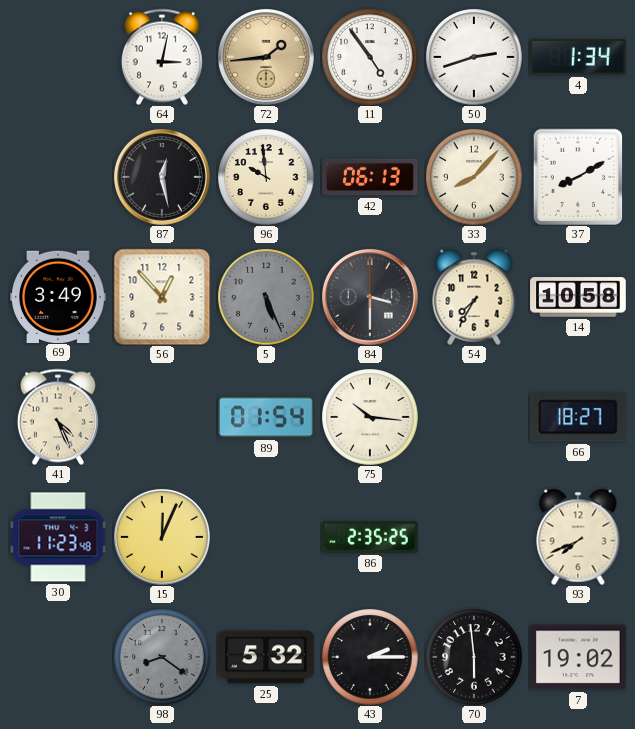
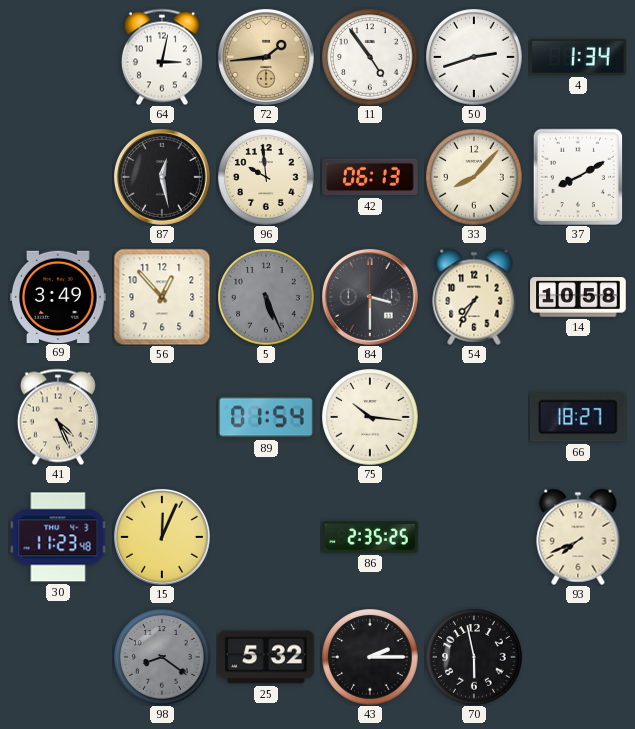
70: 5:59 -> 5:58
7: 19:02 -> none
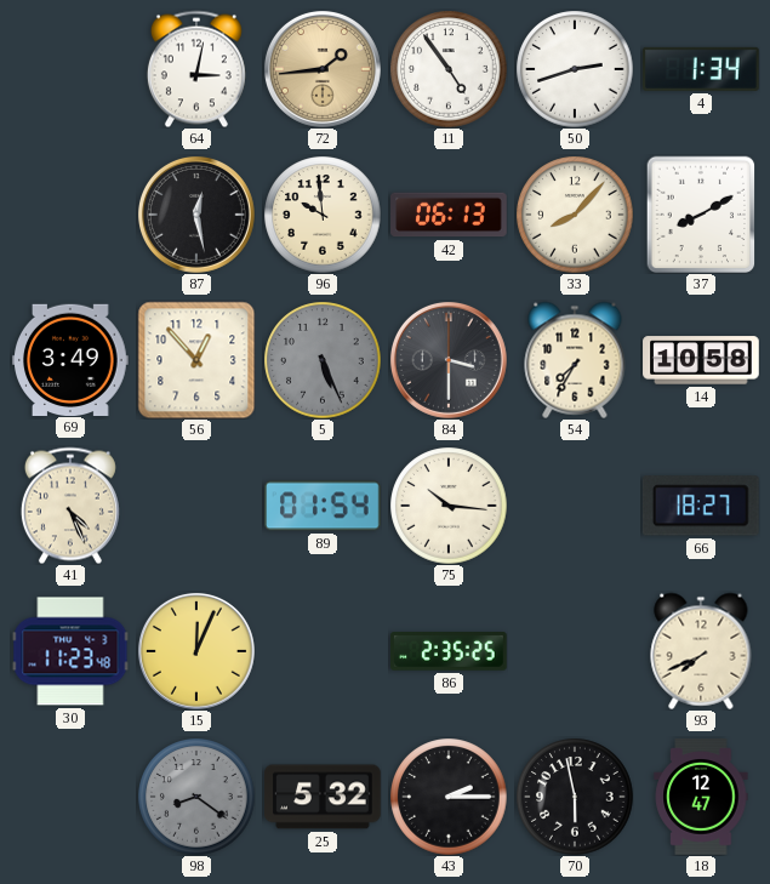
18: none -> 12:47
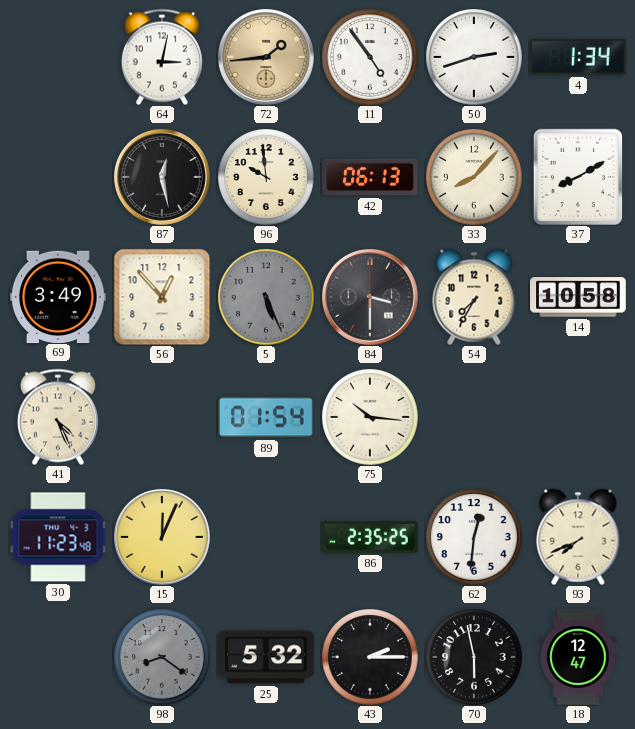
66: 18:27 -> none
62: none -> 12:31
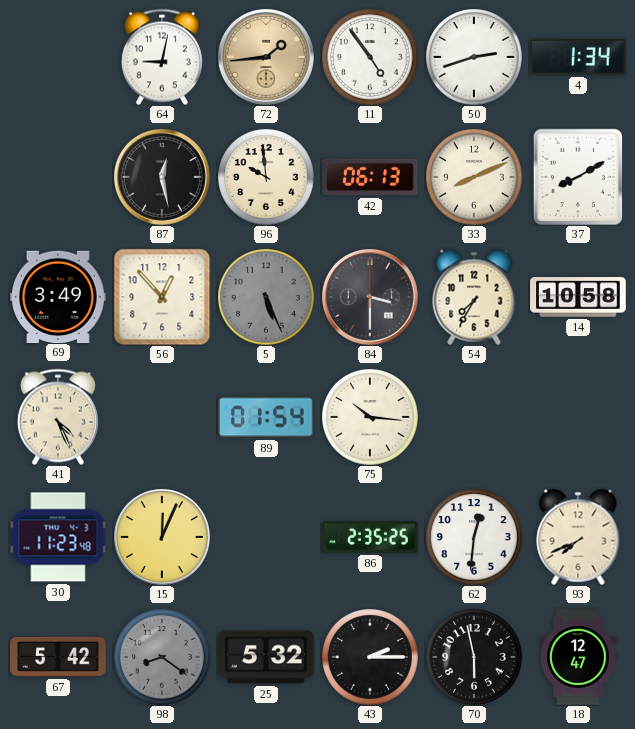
64: 3:02 -> 9:02
33: 8:07 -> 8:11
67: none -> 5:42
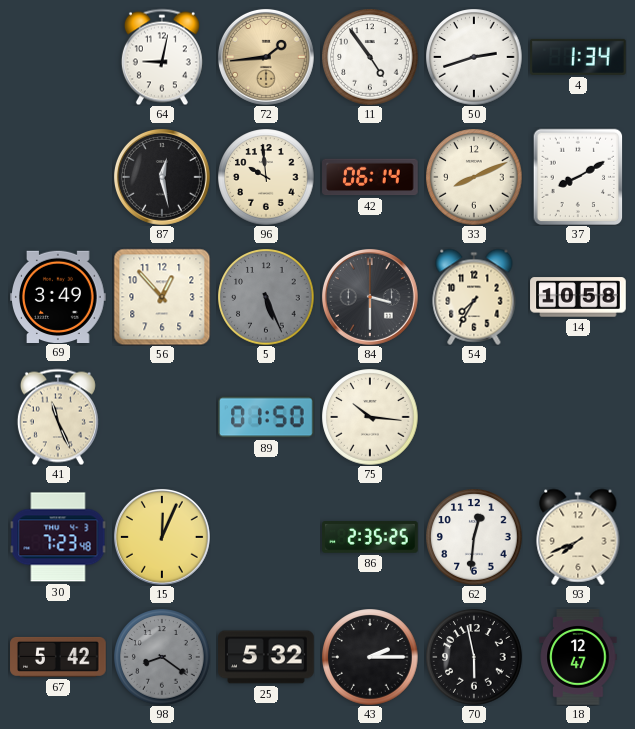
42: 06:13 -> 06:14
41: 4:26 -> 11:26
89: 01:54 -> 01:50
30: 11:23 -> 7:23
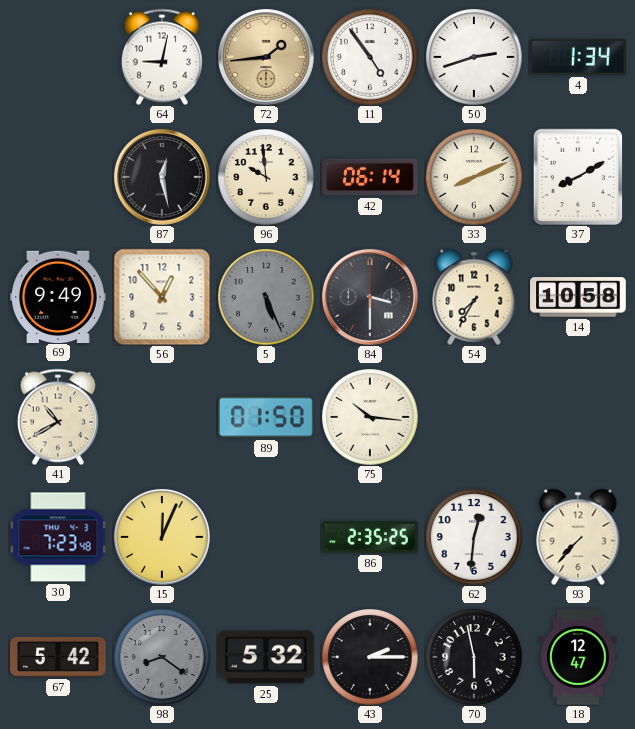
69: 3:49 -> 9:49
41: 11:26 -> 10:40
93: 7:41 -> 7:37
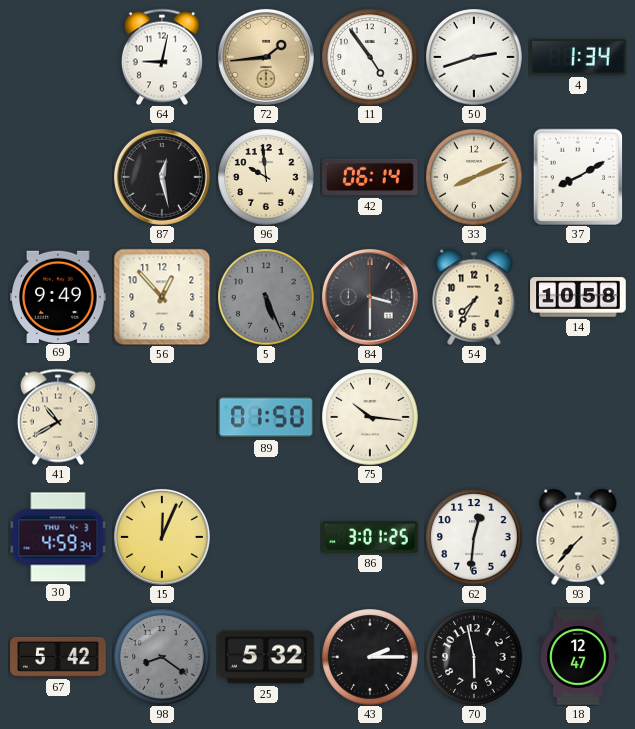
30: 7:23 -> 4:59
86: 2:35 -> 3:01
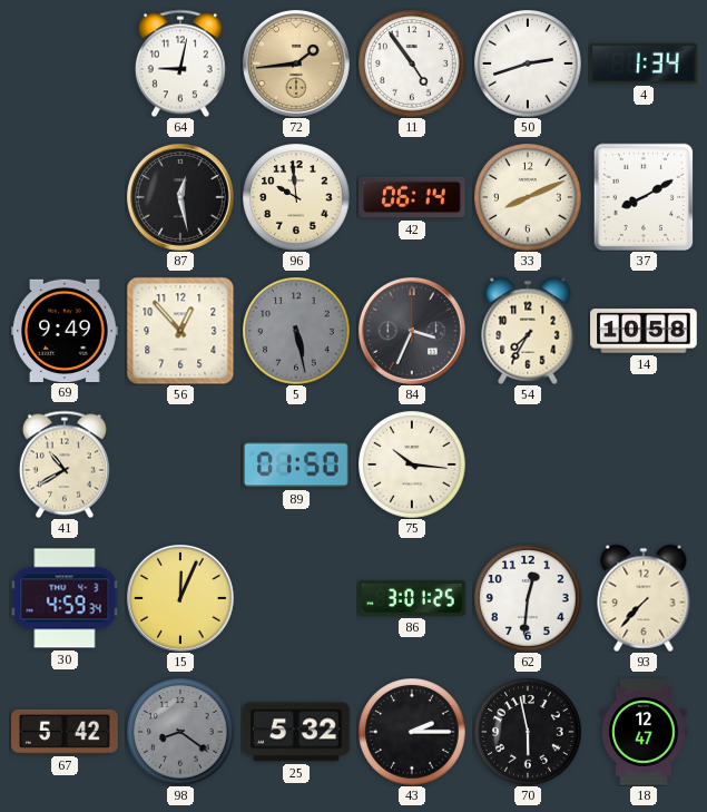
5: 5:26 -> 5:28
84: 3:30 -> 3:34
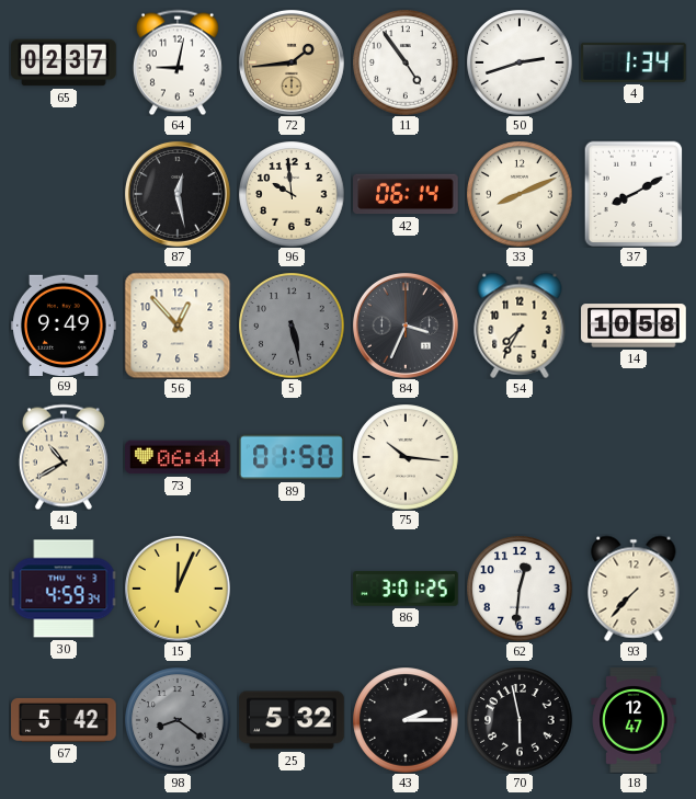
65: none -> 02:37
73: none -> 06:44
